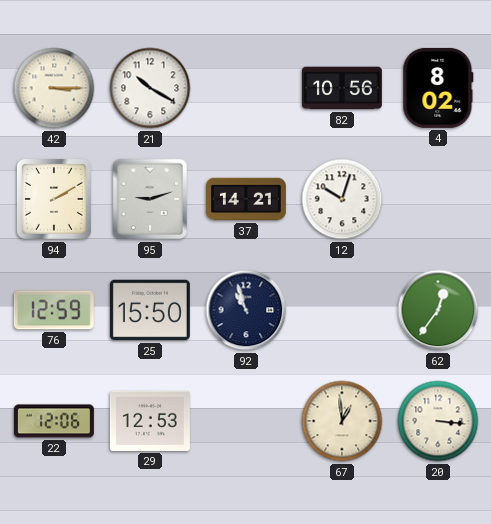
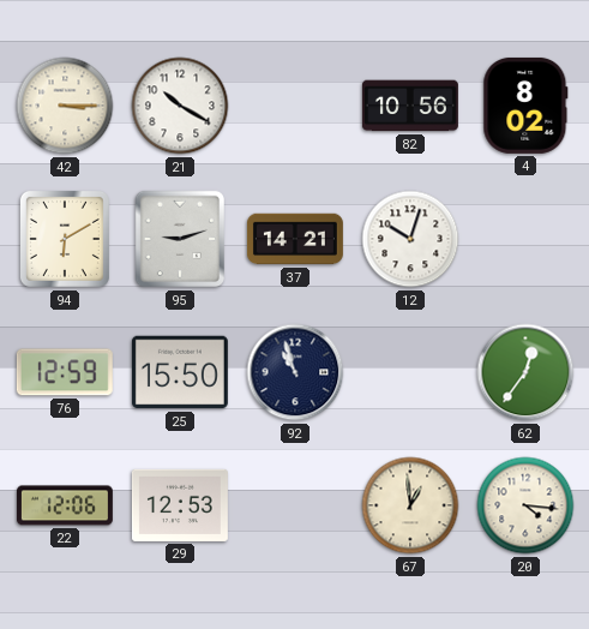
94: 2:10 -> 6:10
20: 3:16 -> 4:16
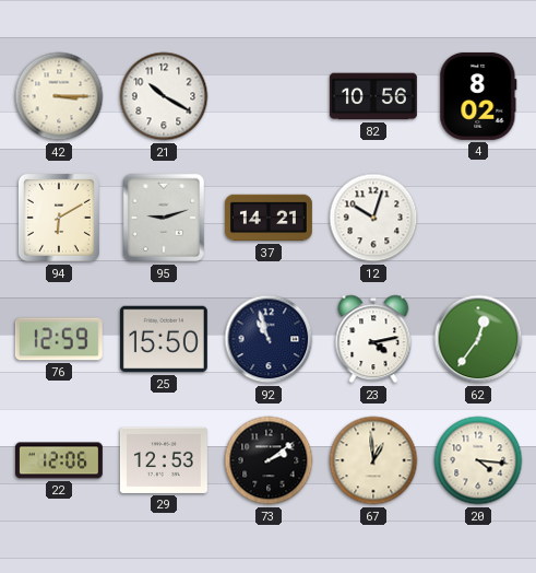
23: none -> 4:13
73: none -> 2:09
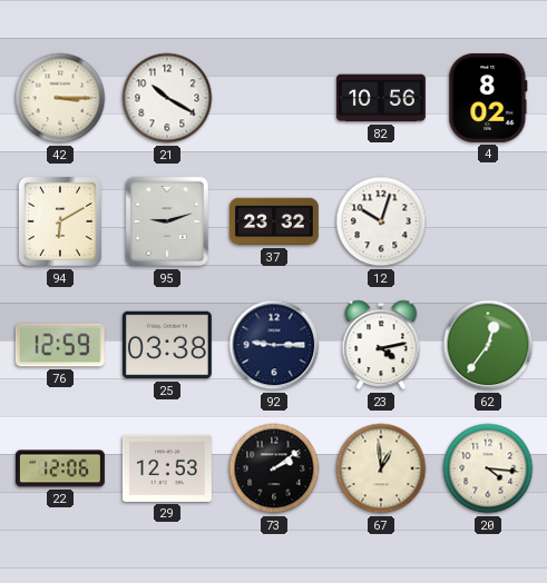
37: 14:21 -> 23:32
25: 15:50 -> 03:38
92: 10:57 -> 9:15
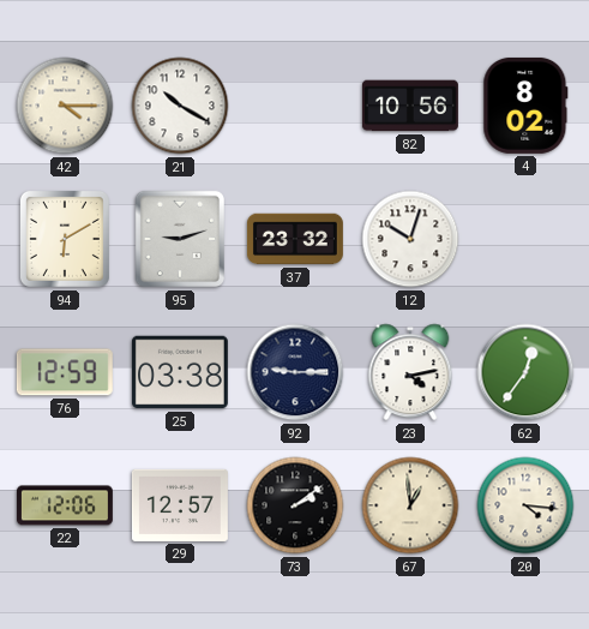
42: 3:15 -> 4:15
29: 12:53 -> 12:57
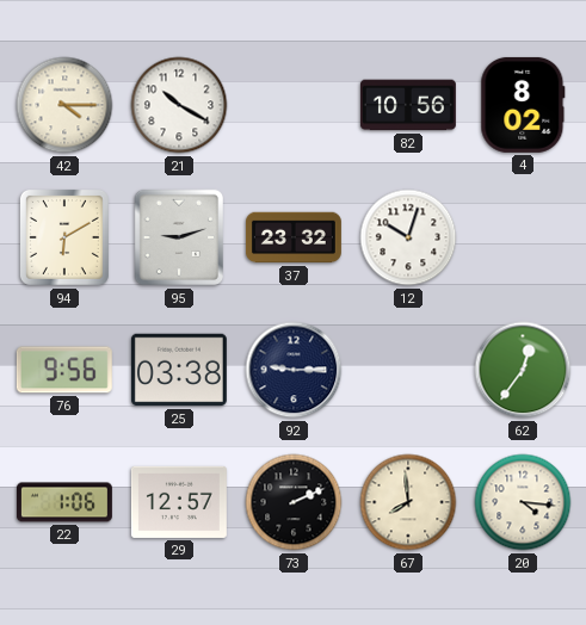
76: 12:59 -> 9:56
23: 4:13 -> none
22: 12:06 -> 1:06
73: 2:09 -> 2:11
67: 12:59 -> 7:59
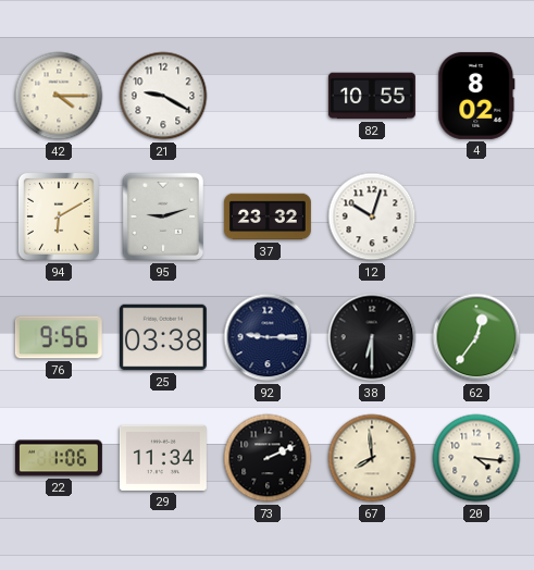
21: 10:20 -> 9:20
82: 10:56 -> 10:55
38: none -> 6:30
29: 12:57 -> 11:34
